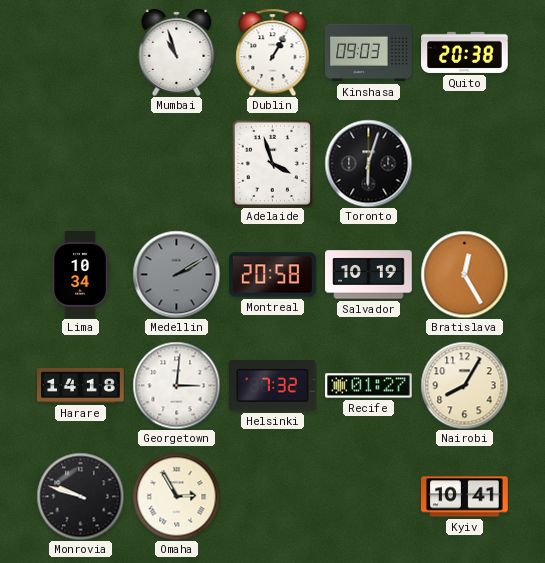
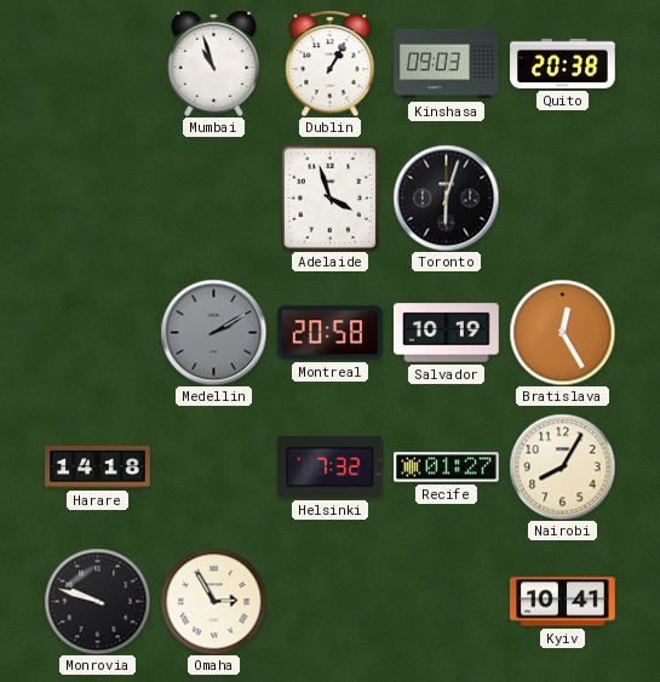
Lima: 10:34 -> none
Georgetown: 3:01 -> none
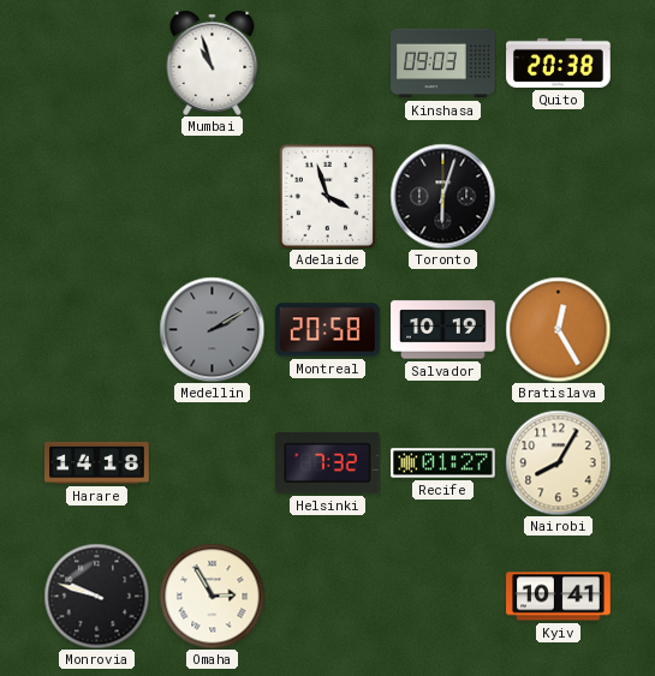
Dublin: 1:05 -> none
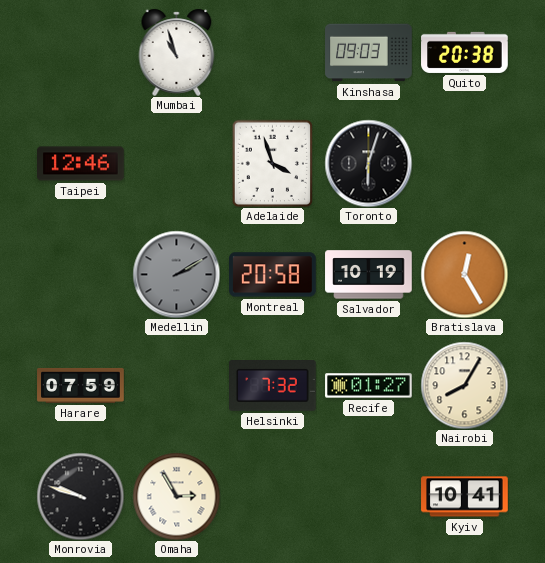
Taipei: none -> 12:46
Harare: 14:18 -> 07:59
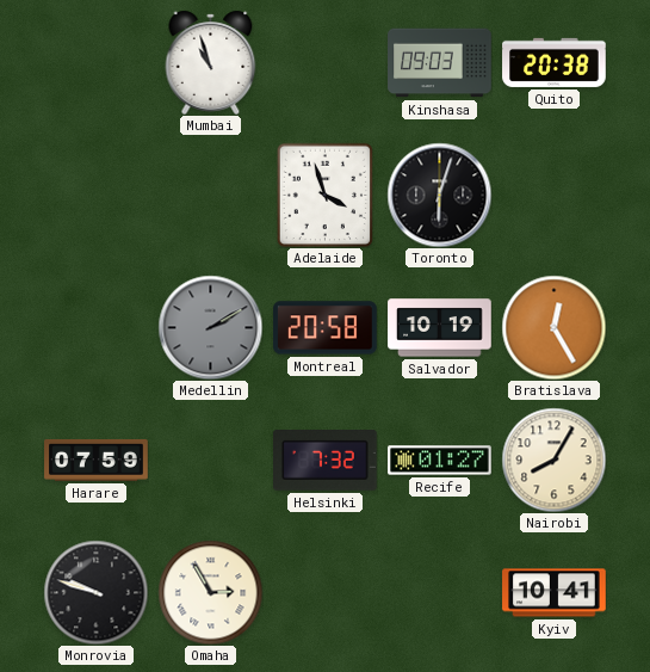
Taipei: 12:46 -> none
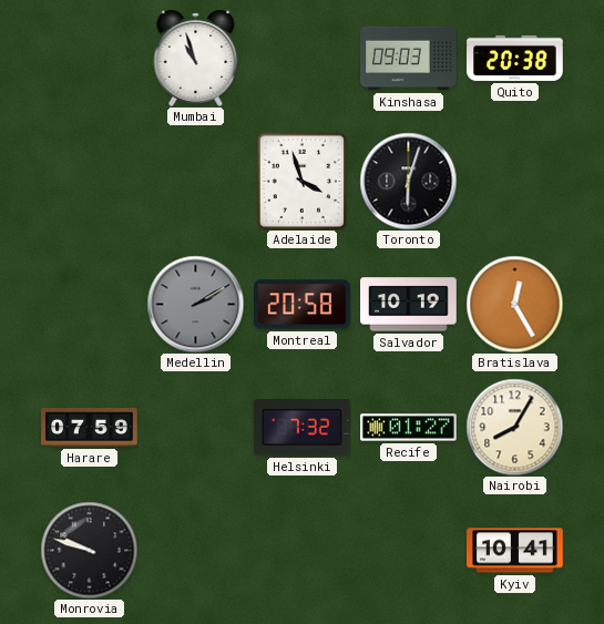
Omaha: 2:55 -> none
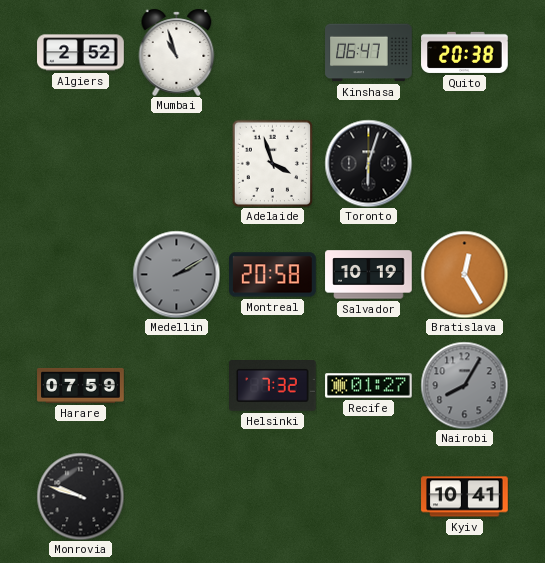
Algiers: none -> 2:52
Kinshasa: 09:03 -> 06:47
Nairobi dial: cream -> grey
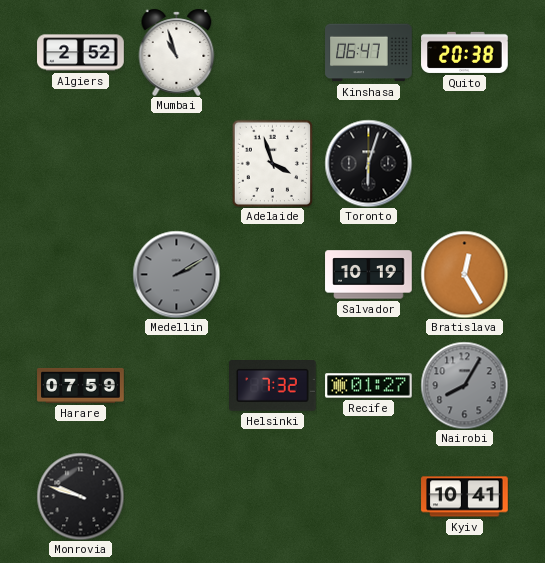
Montreal: 20:58 -> none
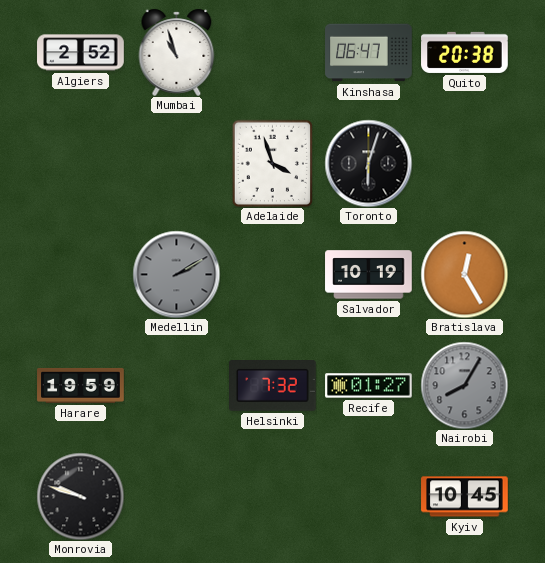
Harare: 07:59 -> 19:59
Kyiv: 10:41 -> 10:45
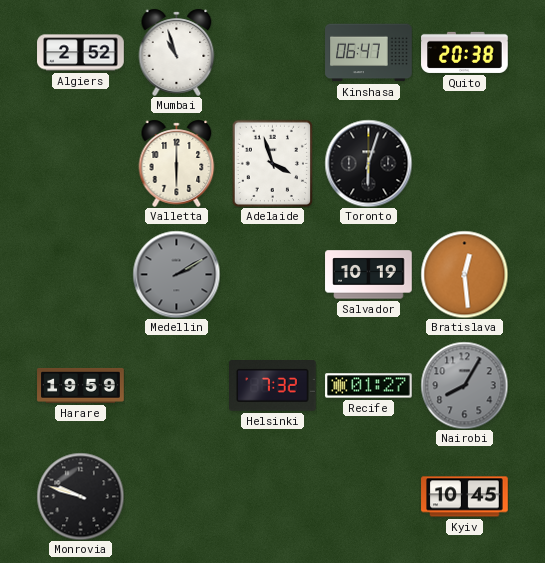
Valletta: none -> 6:00
Bratislava: 12:25 -> 12:29
